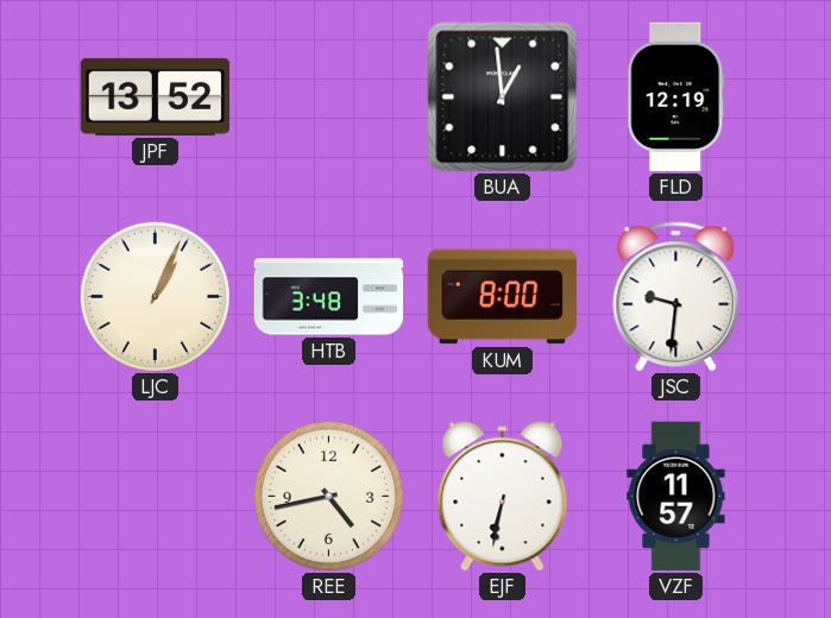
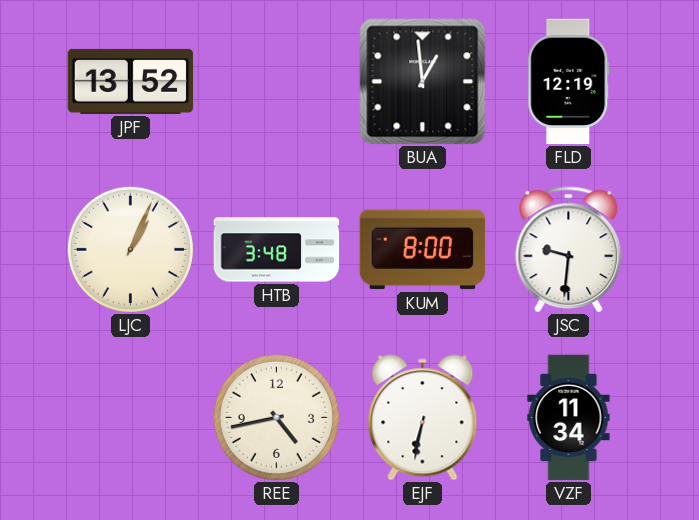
VZF: 11:57 -> 11:34
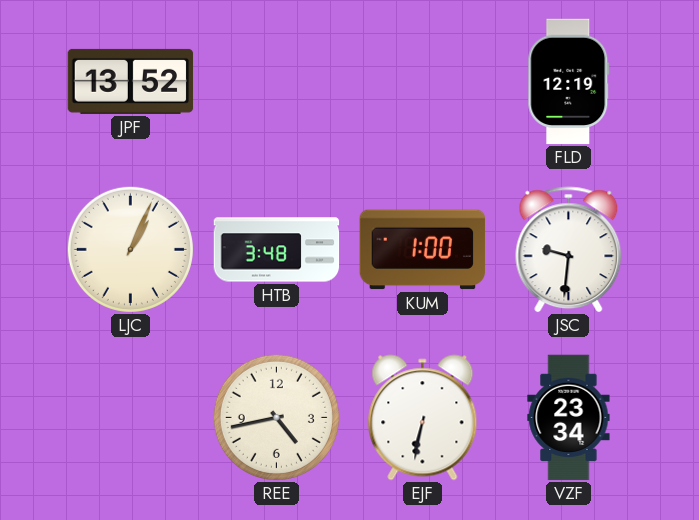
BUA: 12:59 -> none
KUM: 8:00 -> 1:00
VZF: 11:34 -> 23:34
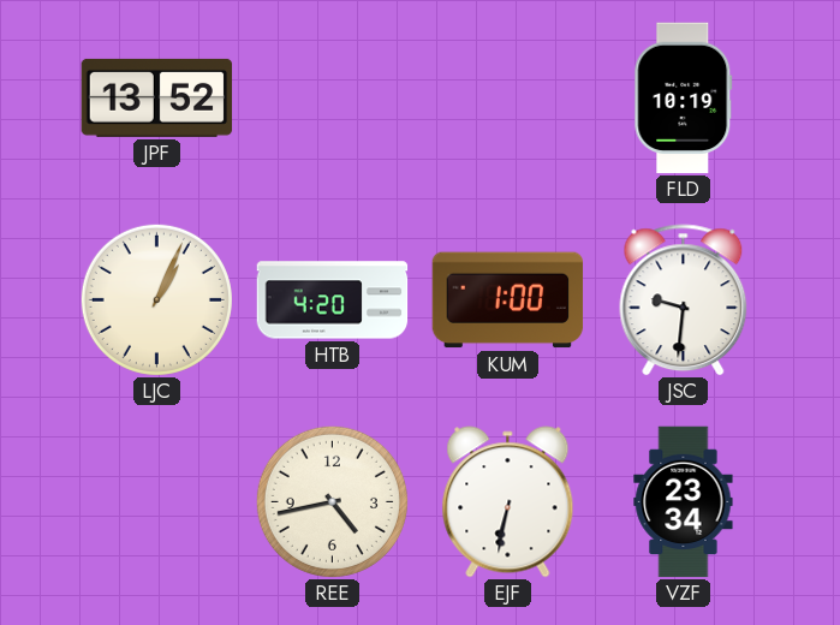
FLD: 12:19 -> 10:19
HTB: 3:48 -> 4:20
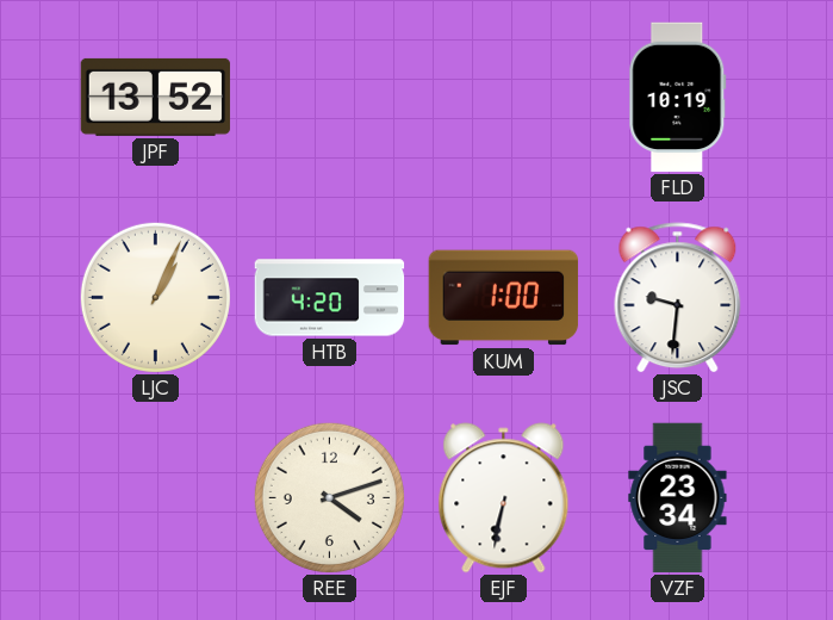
REE: 4:43 -> 4:12
